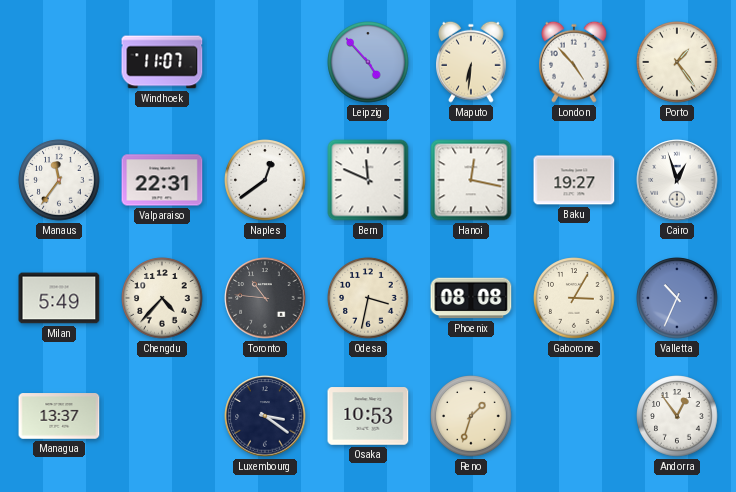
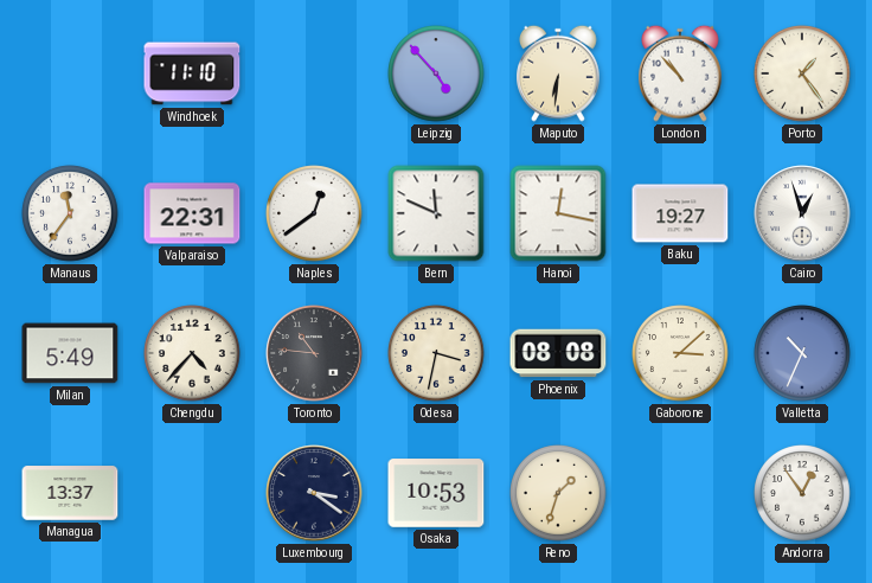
Windhoek: 11:07 -> 11:10
London: 4:53 -> 10:53
Gaborone: 3:05 -> 3:08
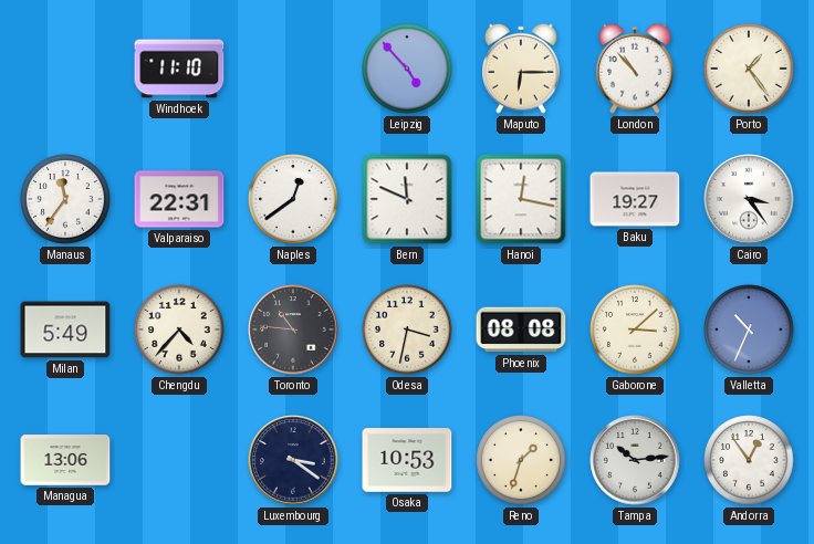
Maputo: 6:31 -> 6:15
Cairo: 12:57 -> 3:24
Managua: 13:37 -> 13:06
Tampa: none -> 10:14
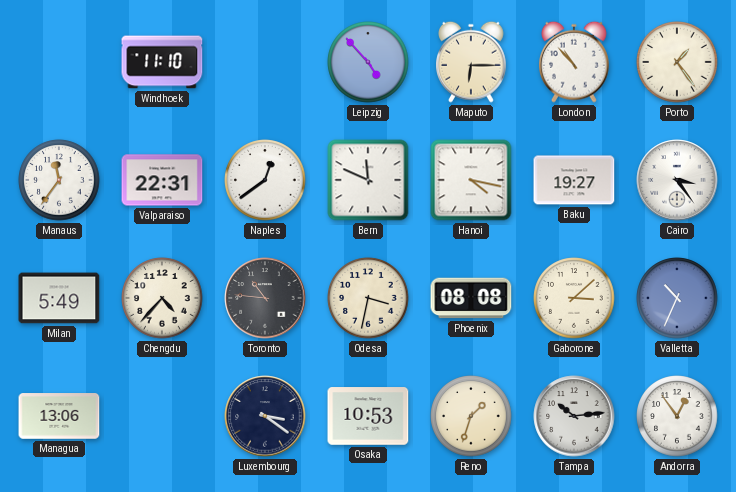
Hanoi: 12:17 -> 4:17
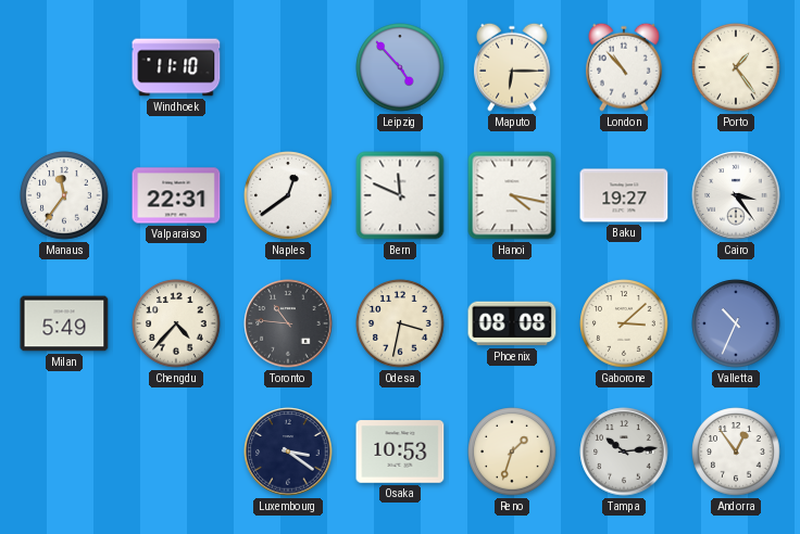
Managua: 13:06 -> none
